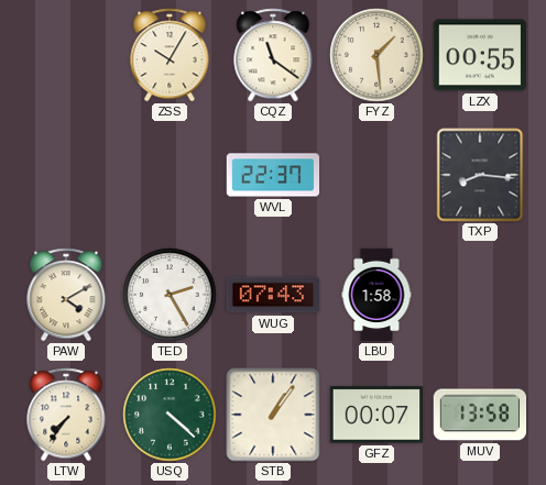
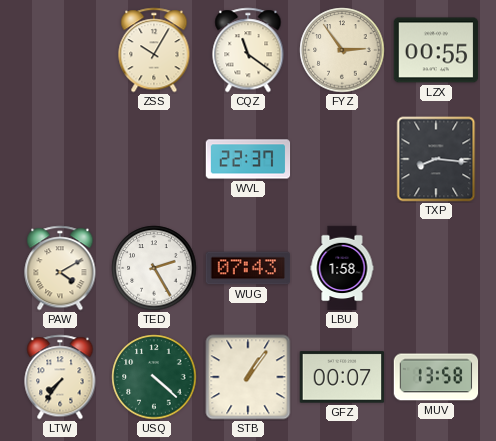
FYZ: 1:29 -> 2:54
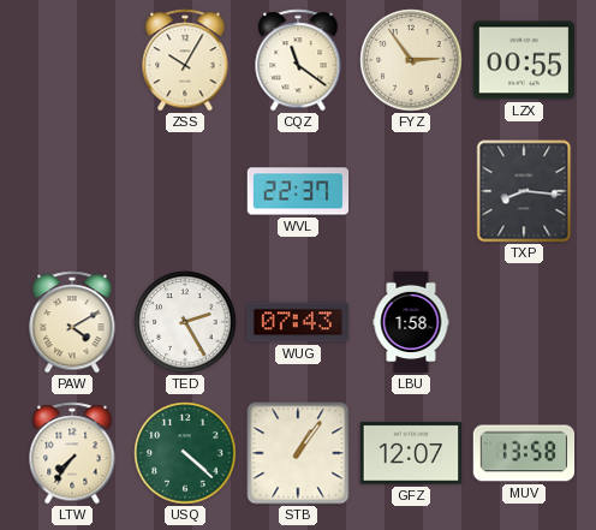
GFZ: 00:07 -> 12:07
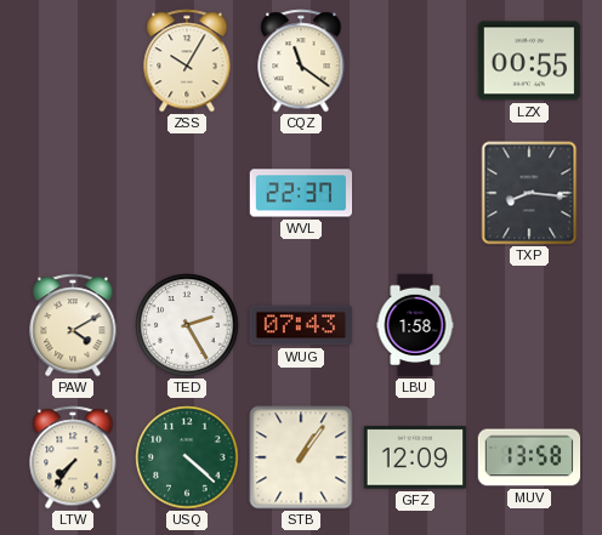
FYZ: 2:54 -> none
GFZ: 12:07 -> 12:09
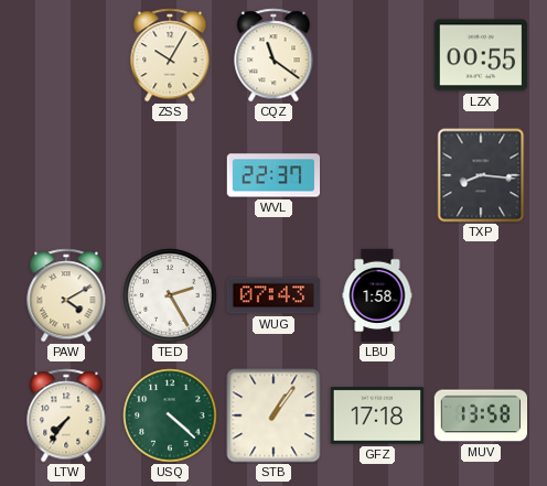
GFZ: 12:09 -> 17:18
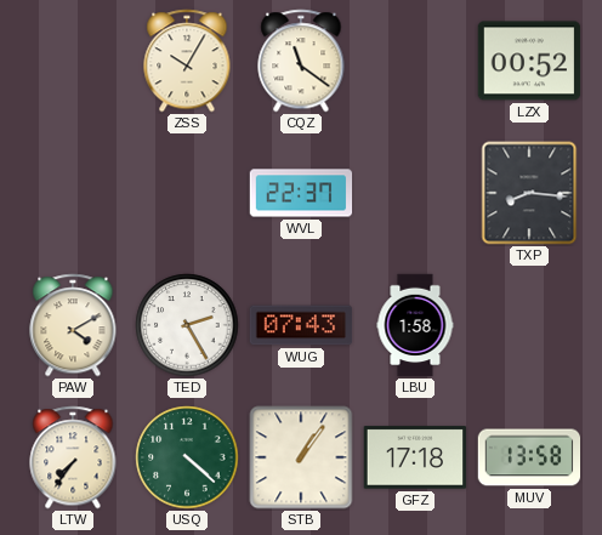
LZX: 00:55 -> 00:52
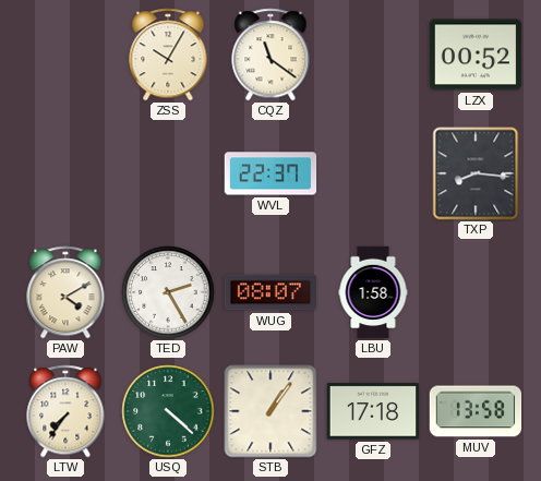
WUG: 07:43 -> 08:07
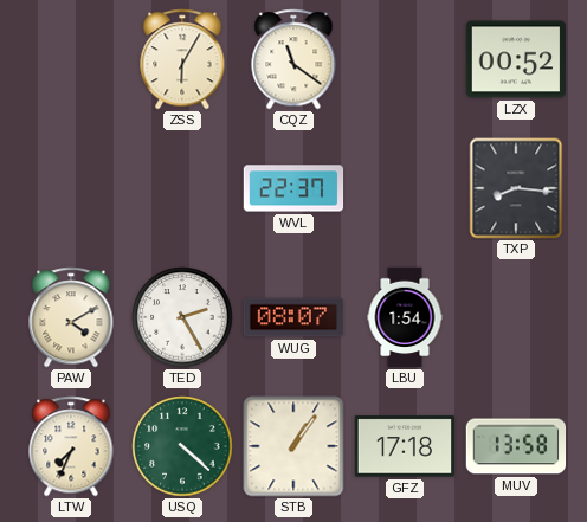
ZSS: 10:05 -> 6:05
LBU: 1:58 -> 1:54
LTW: 7:36 -> 7:34
